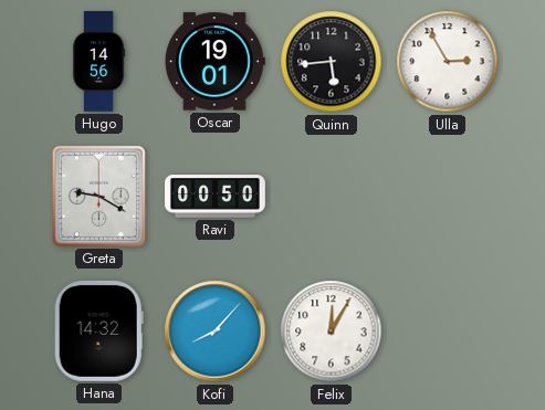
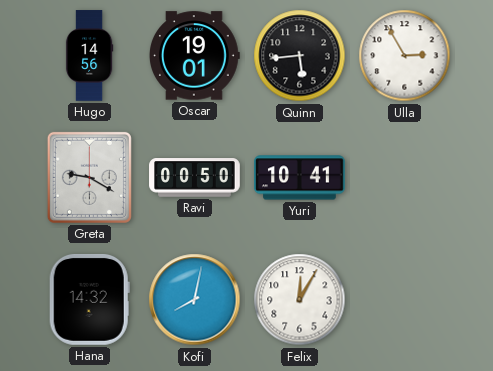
Yuri: none -> 10:41
Kofi: 8:07 -> 8:02
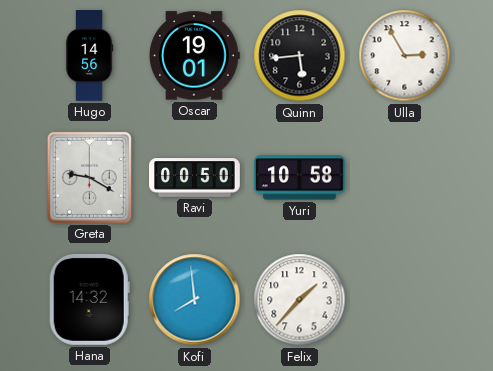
Yuri: 10:41 -> 10:58
Kofi: 8:02 -> 7:59
Felix: 12:05 -> 1:37
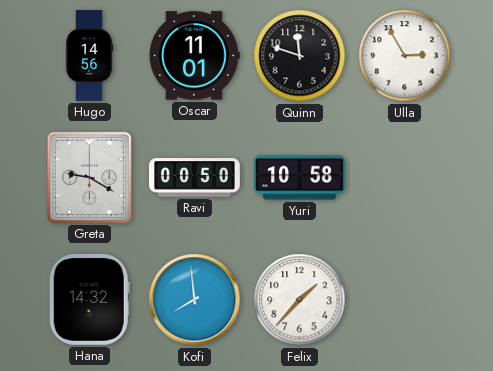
Oscar: 19:01 -> 11:01
Quinn: 5:44 -> 11:48
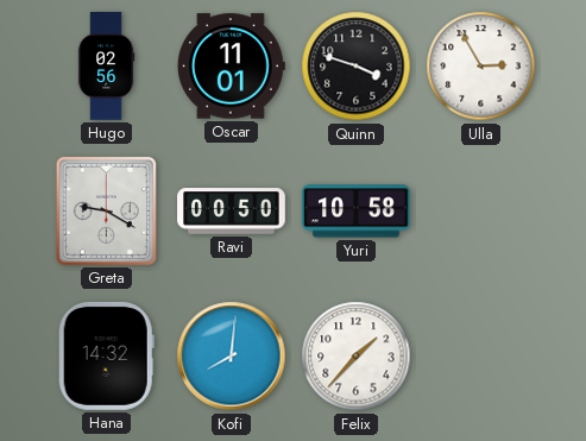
Hugo: 14:56 -> 02:56
Quinn: 11:48 -> 3:48
Kofi: 7:59 -> 8:01
